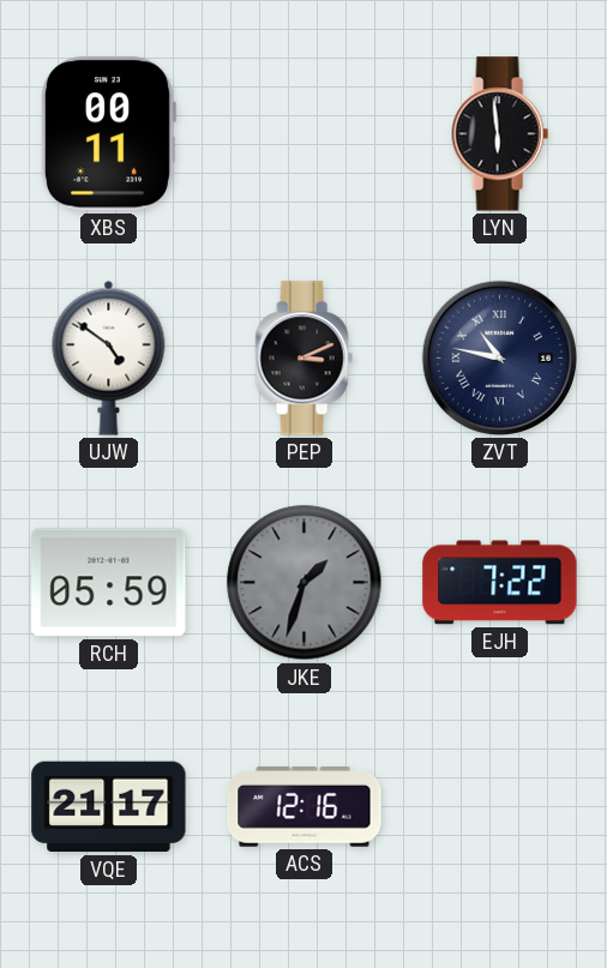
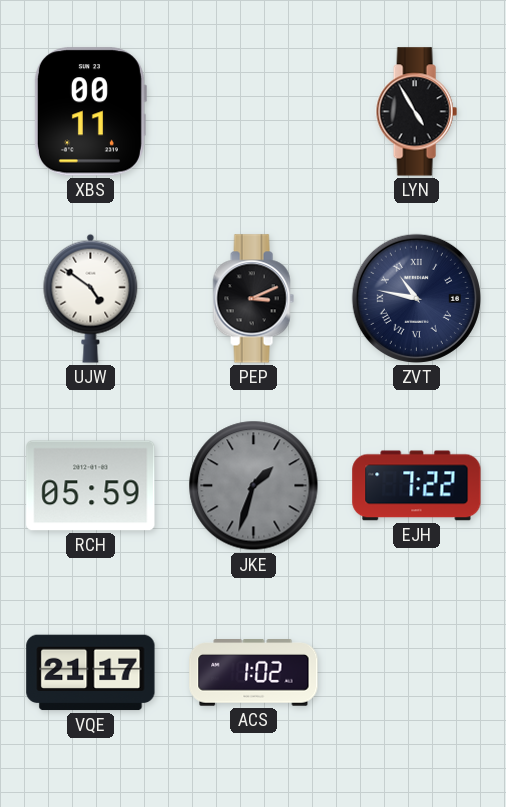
LYN: 5:59 -> 4:55
ACS: 12:16 -> 1:02
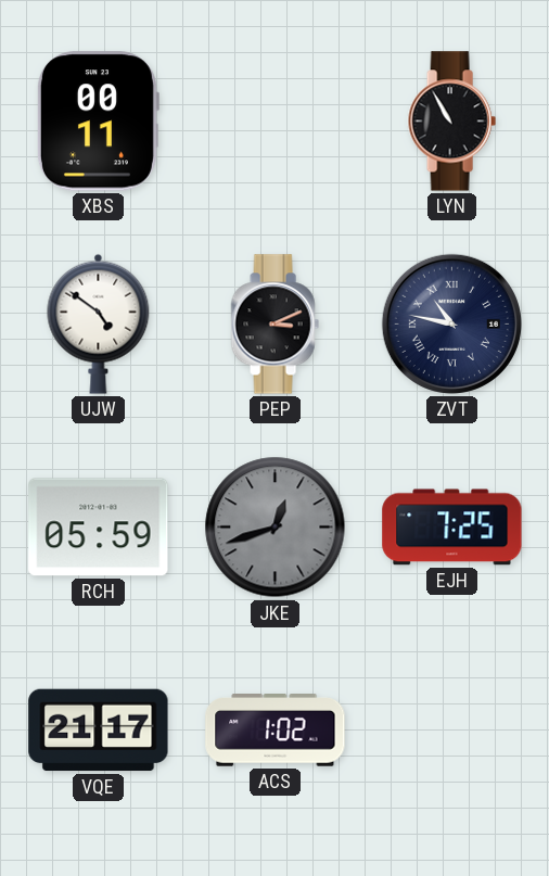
LYN: 4:55 -> 10:55
JKE: 1:33 -> 12:42
EJH: 7:22 -> 7:25
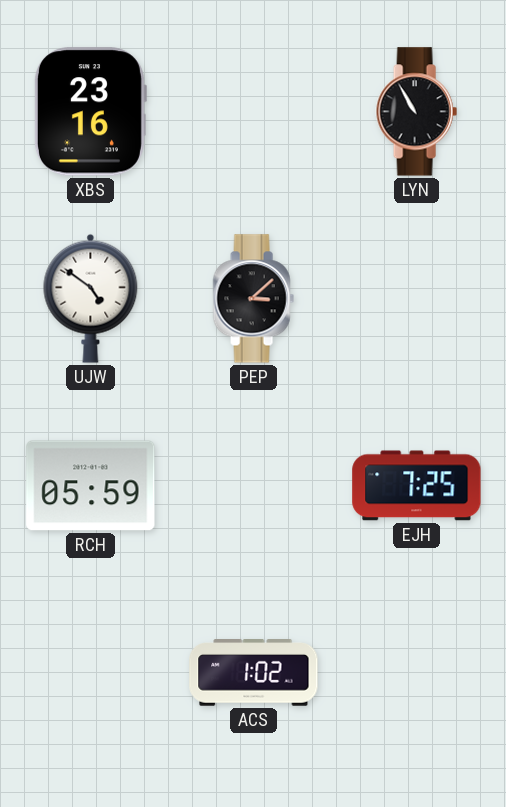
XBS: 00:11 -> 23:16
PEP: 3:11 -> 3:08
ZVT: 10:47 -> none
JKE: 12:42 -> none
VQE: 21:17 -> none
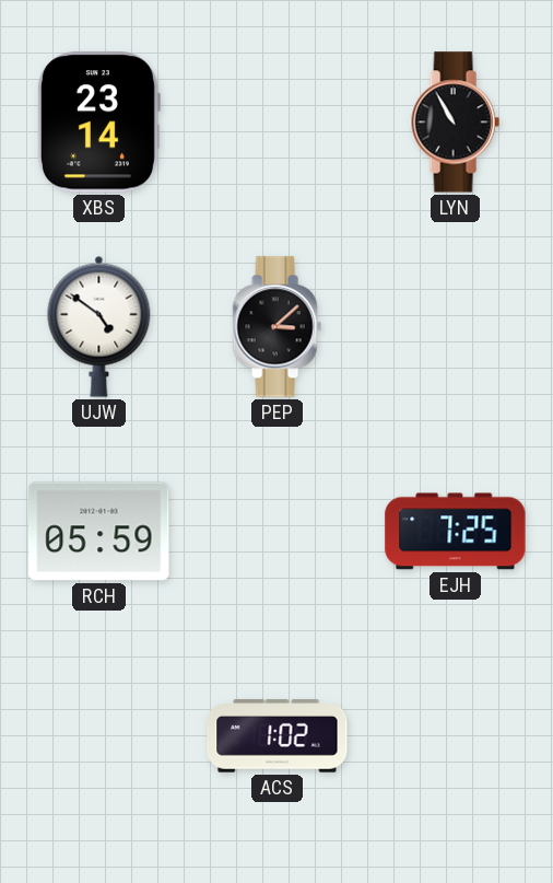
XBS: 23:16 -> 23:14
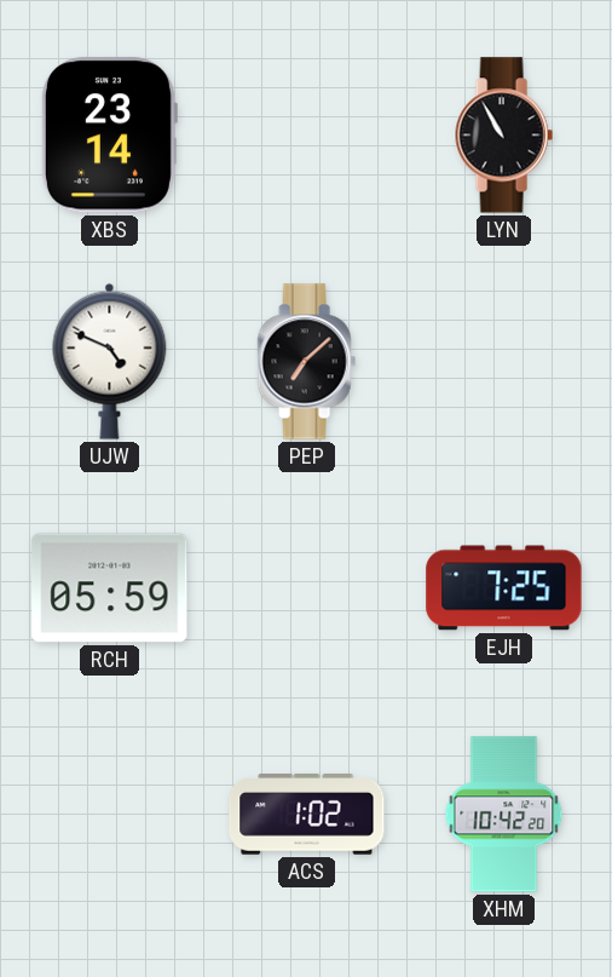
UJW: 4:51 -> 4:49
PEP: 3:08 -> 7:08
XHM: none -> 10:42
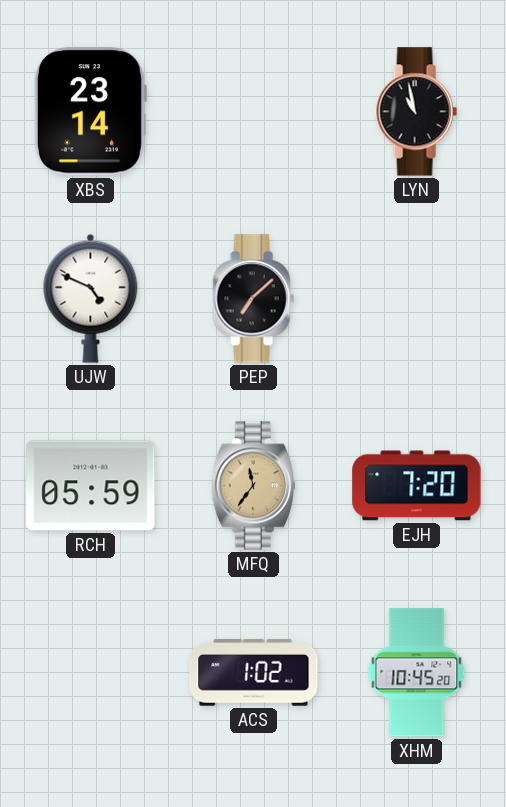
LYN: 10:55 -> 10:58
MFQ: none -> 11:36
EJH: 7:25 -> 7:20
XHM: 10:42 -> 10:45
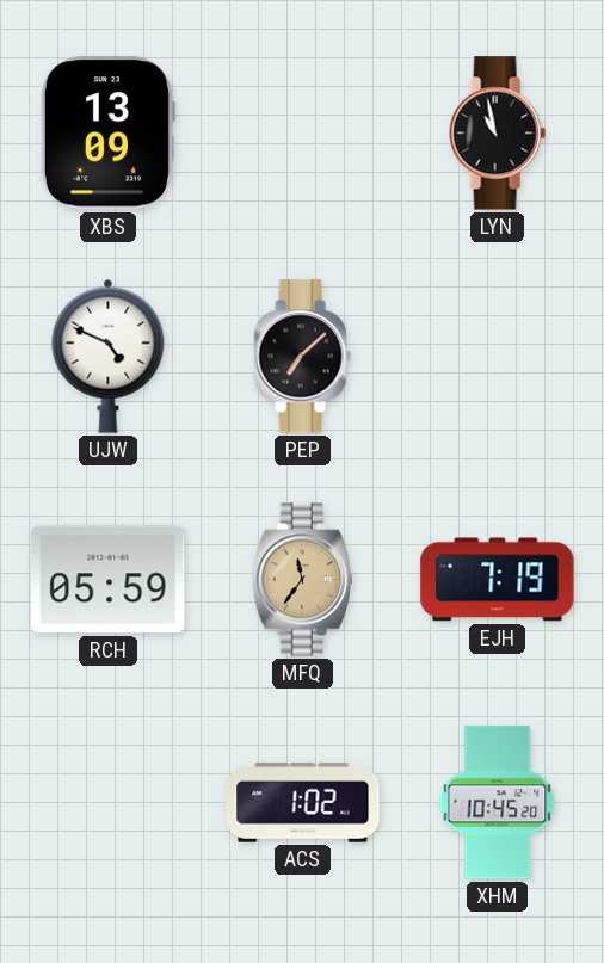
XBS: 23:14 -> 13:09
EJH: 7:20 -> 7:19
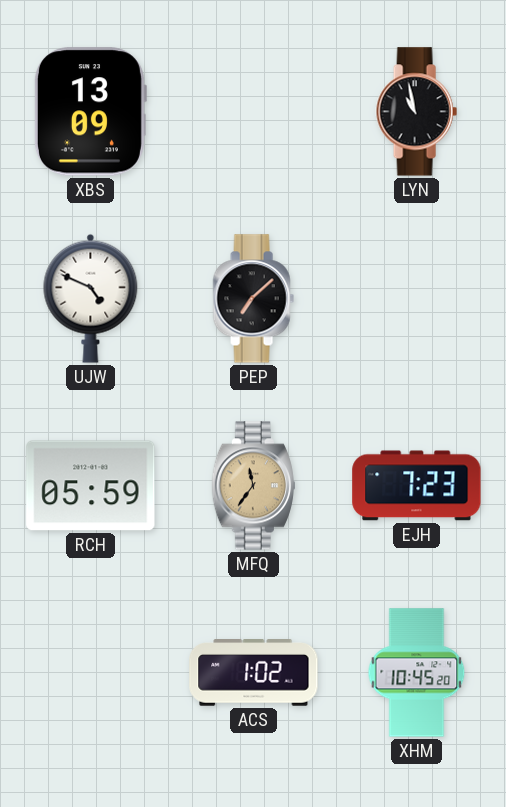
EJH: 7:19 -> 7:23
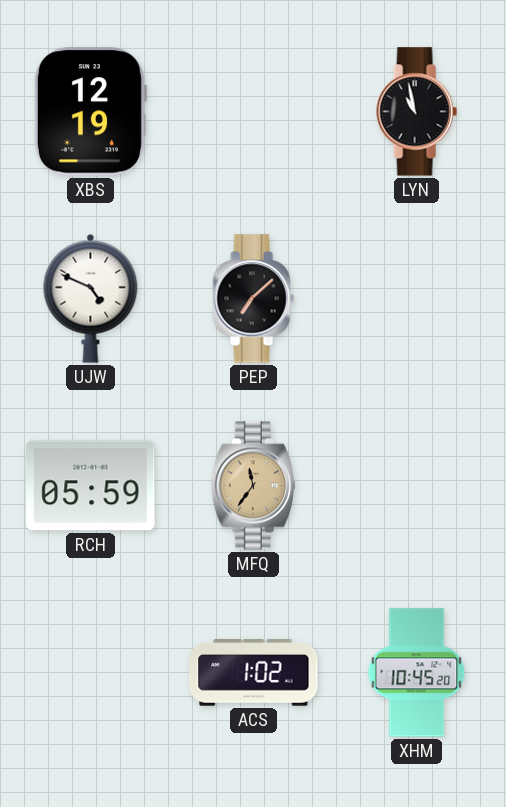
XBS: 13:09 -> 12:19
EJH: 7:23 -> none
